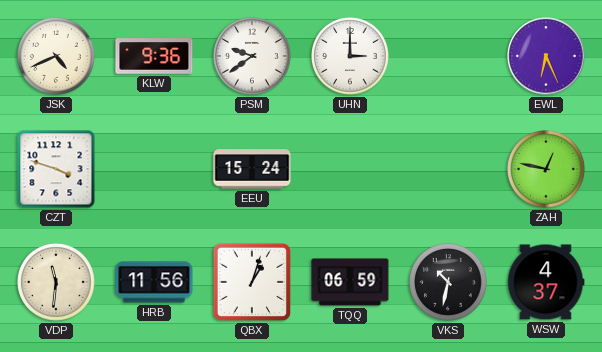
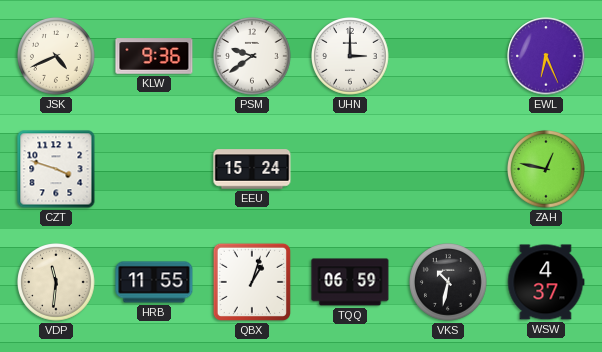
HRB: 11:56 -> 11:55
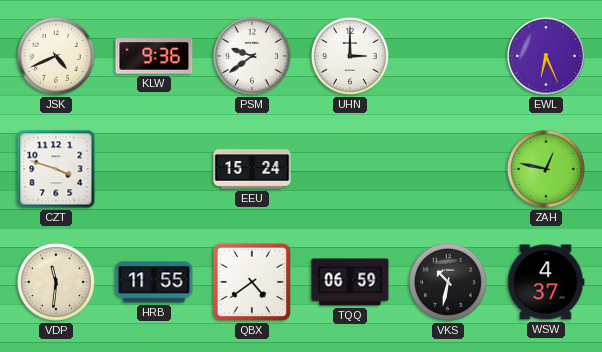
QBX: 1:03 -> 4:39
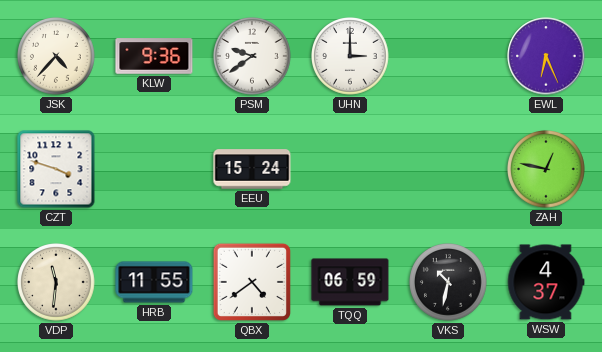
JSK: 4:41 -> 4:37
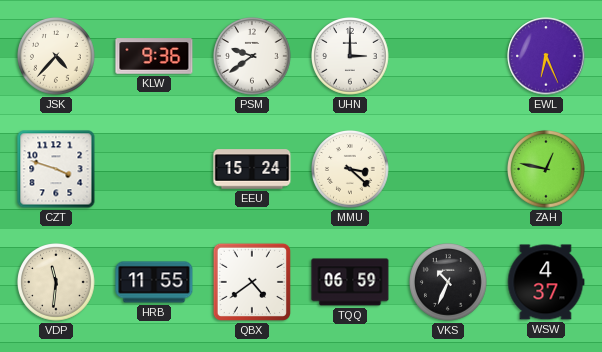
MMU: none -> 3:22
VKS: 10:32 -> 10:34
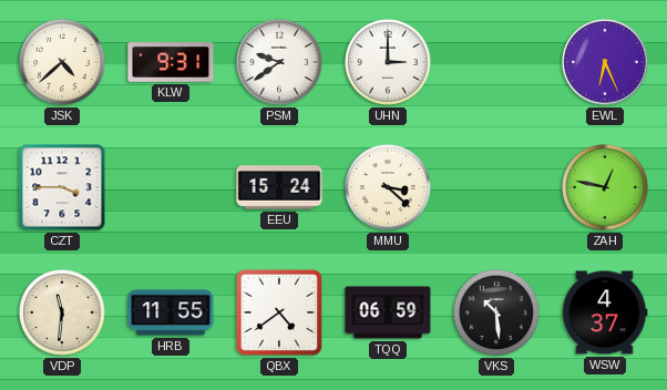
JSK: 4:37 -> 4:38
KLW: 9:36 -> 9:31
CZT: 3:48 -> 3:45
VKS: 10:34 -> 10:29
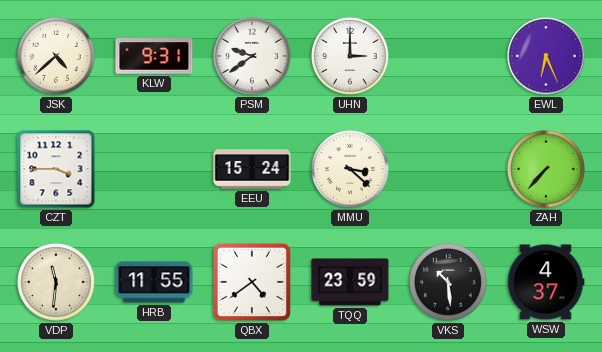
ZAH: 12:47 -> 7:37
TQQ: 06:59 -> 23:59
